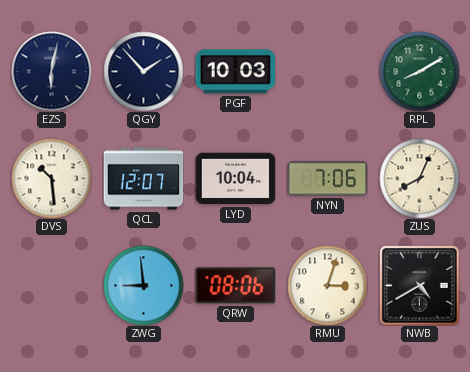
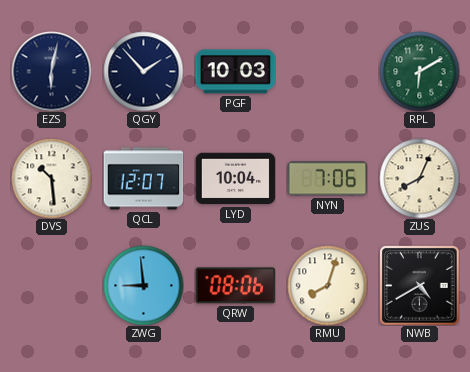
RPL: 8:10 -> 6:10
RMU: 3:03 -> 8:03
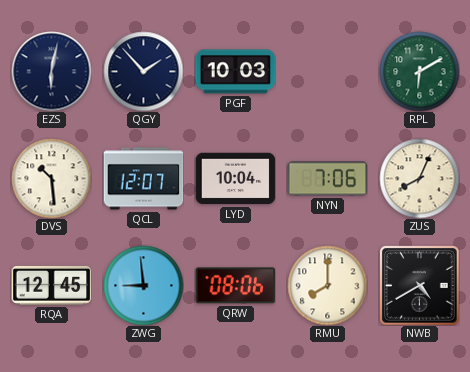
RQA: none -> 12:45
RMU: 8:03 -> 8:00
